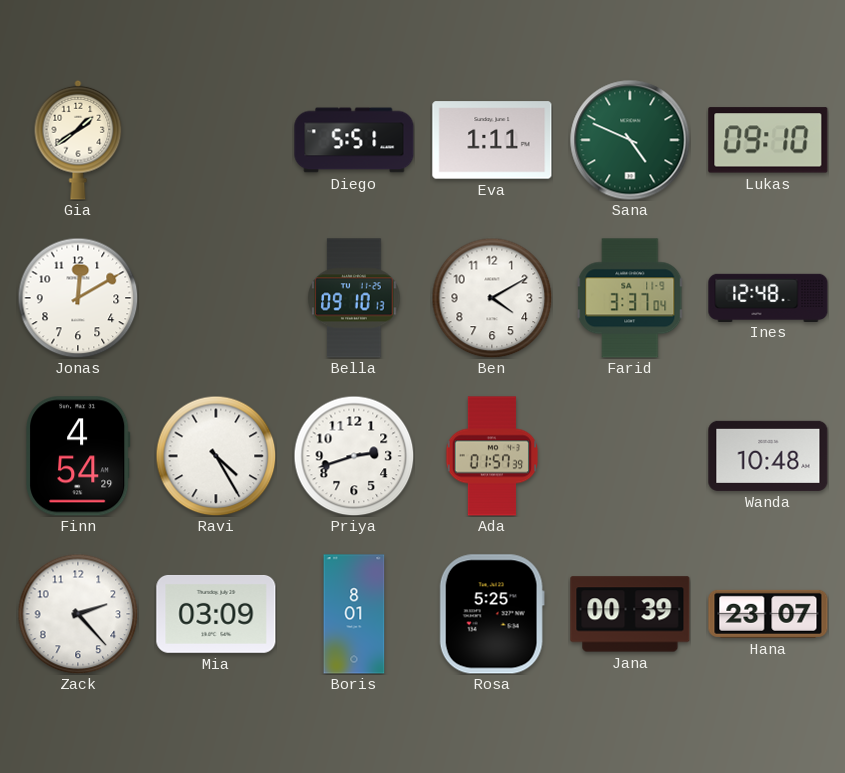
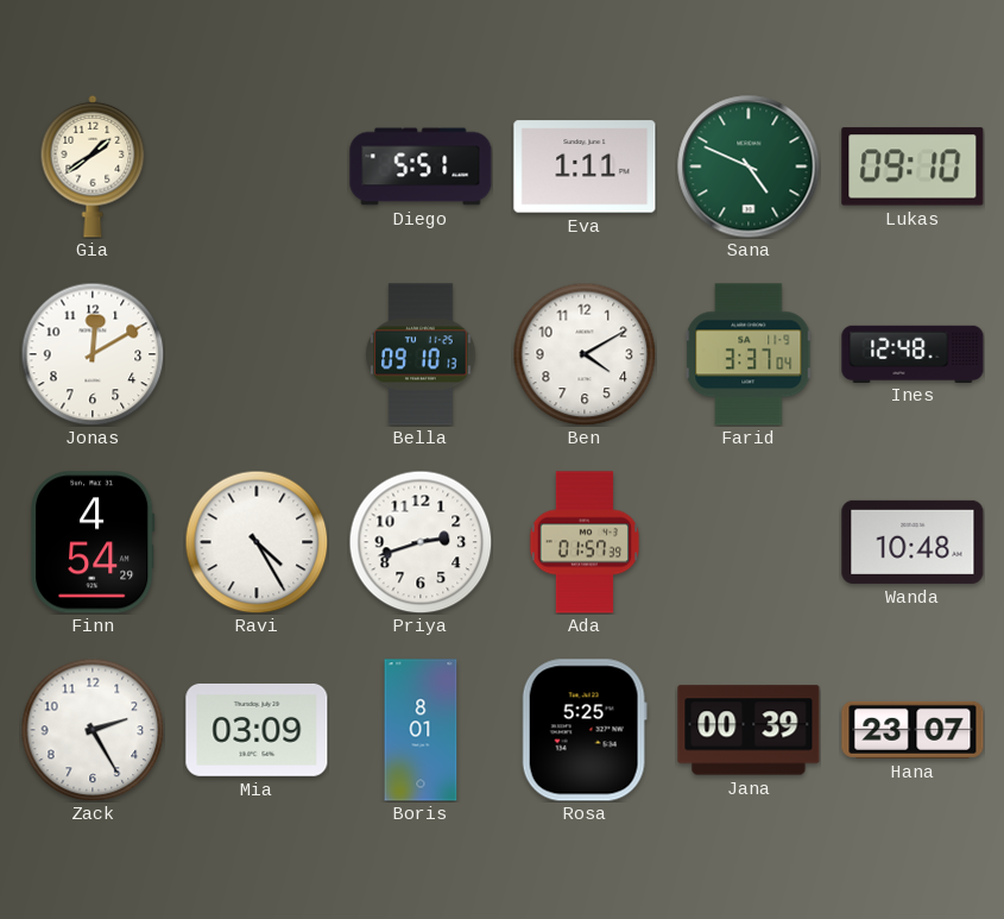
Zack: 2:23 -> 2:25
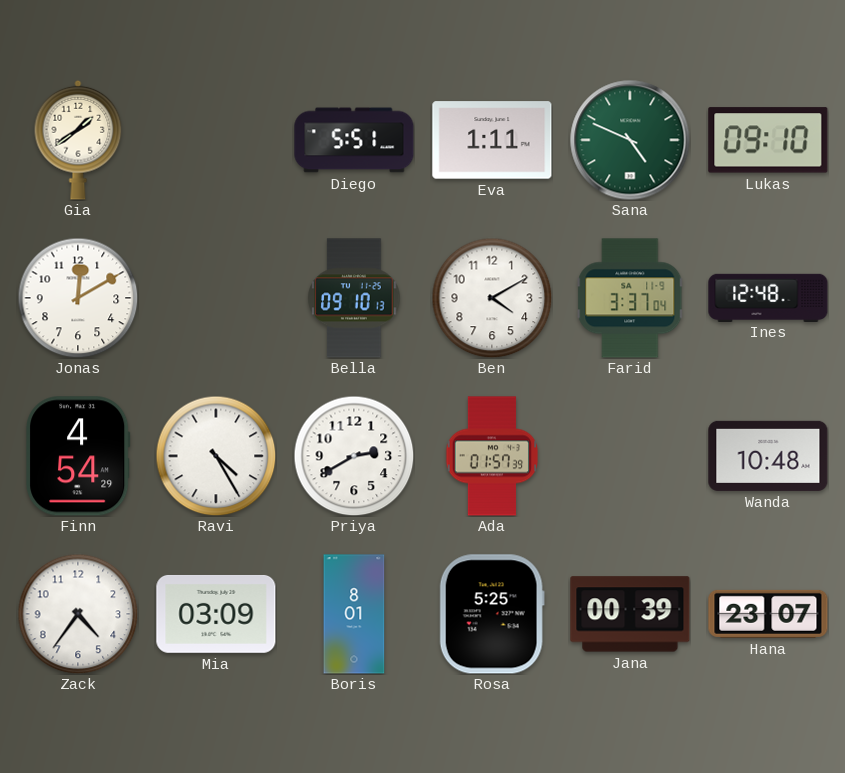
Priya: 2:42 -> 2:40
Zack: 2:25 -> 4:36
